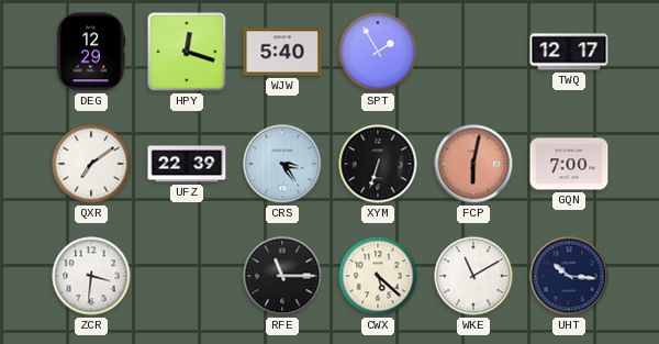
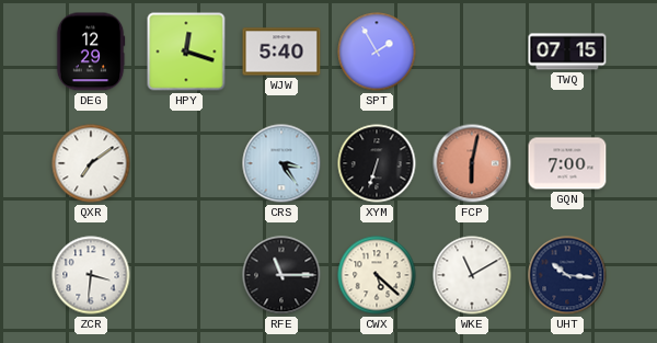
TWQ: 12:17 -> 07:15
UFZ: 22:39 -> none
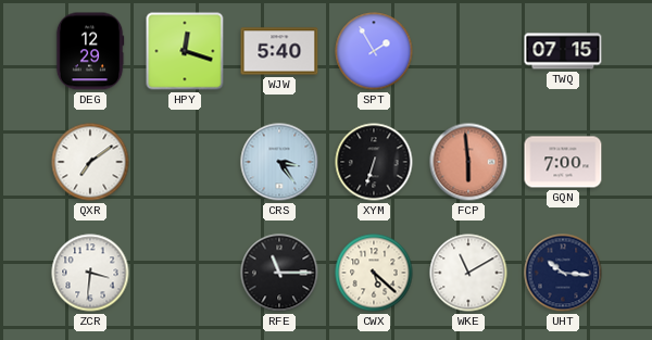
FCP: 6:02 -> 5:59
